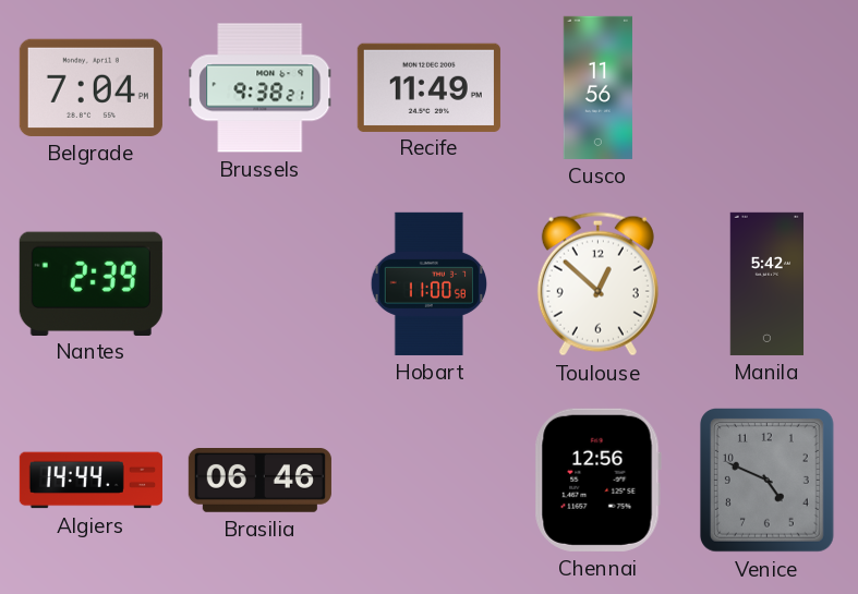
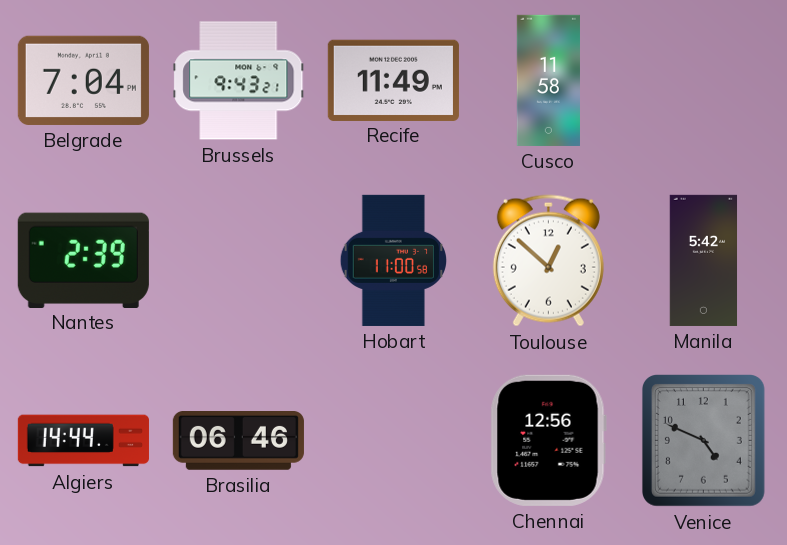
Brussels: 9:38 -> 9:43
Cusco: 11:56 -> 11:58
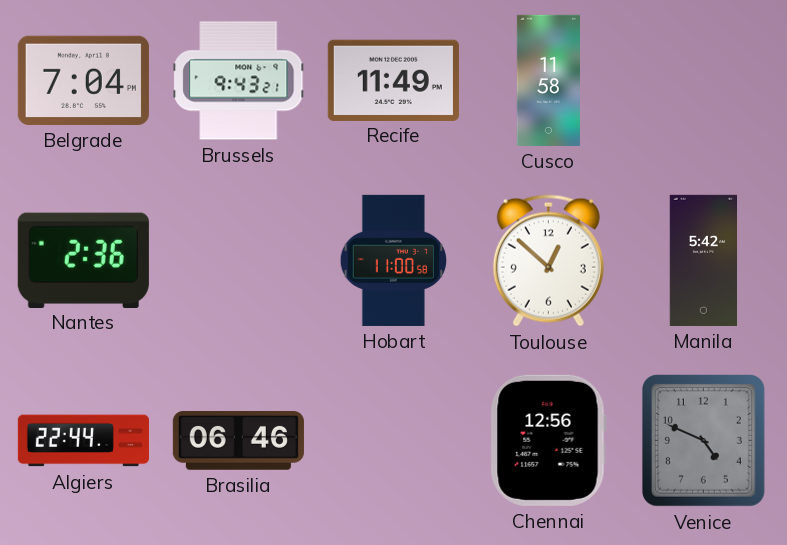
Nantes: 2:39 -> 2:36
Algiers: 14:44 -> 22:44
